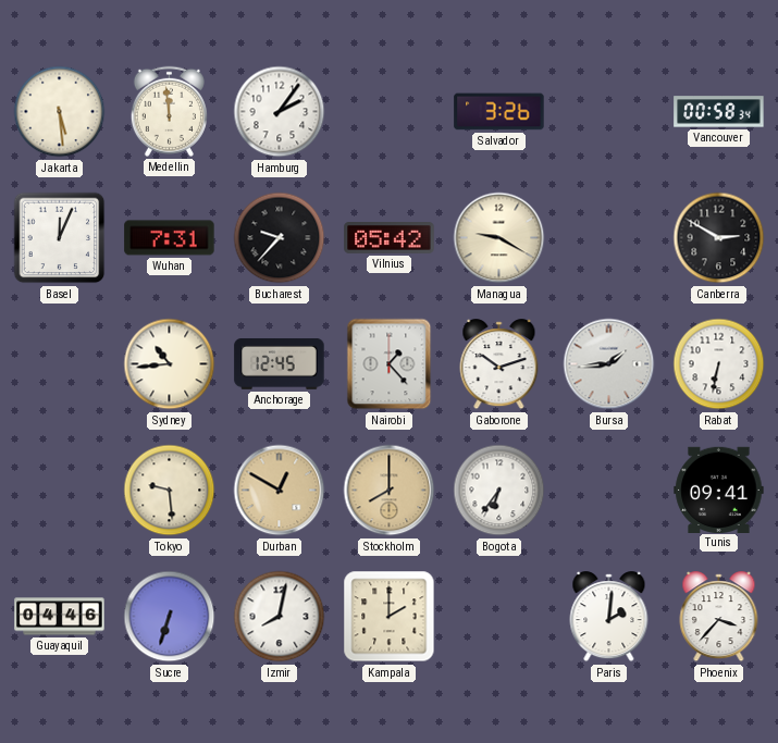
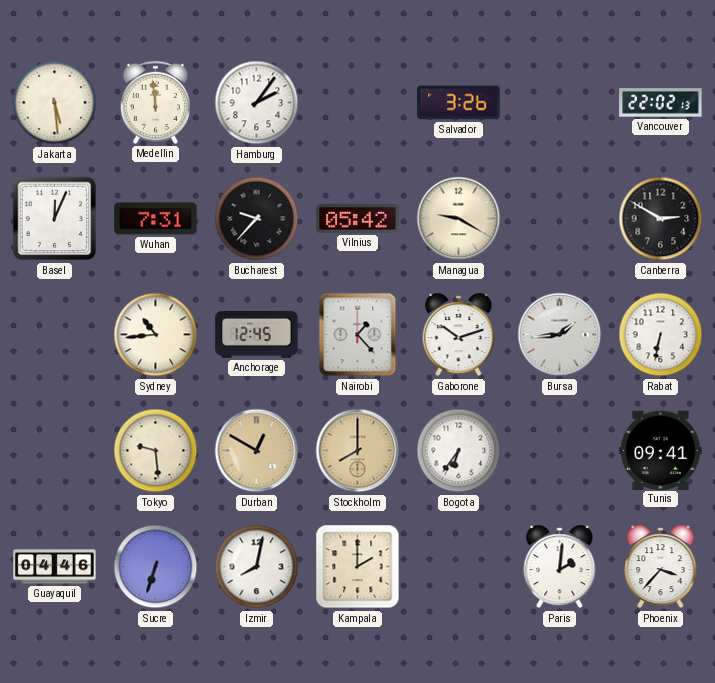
Vancouver: 00:58 -> 22:02
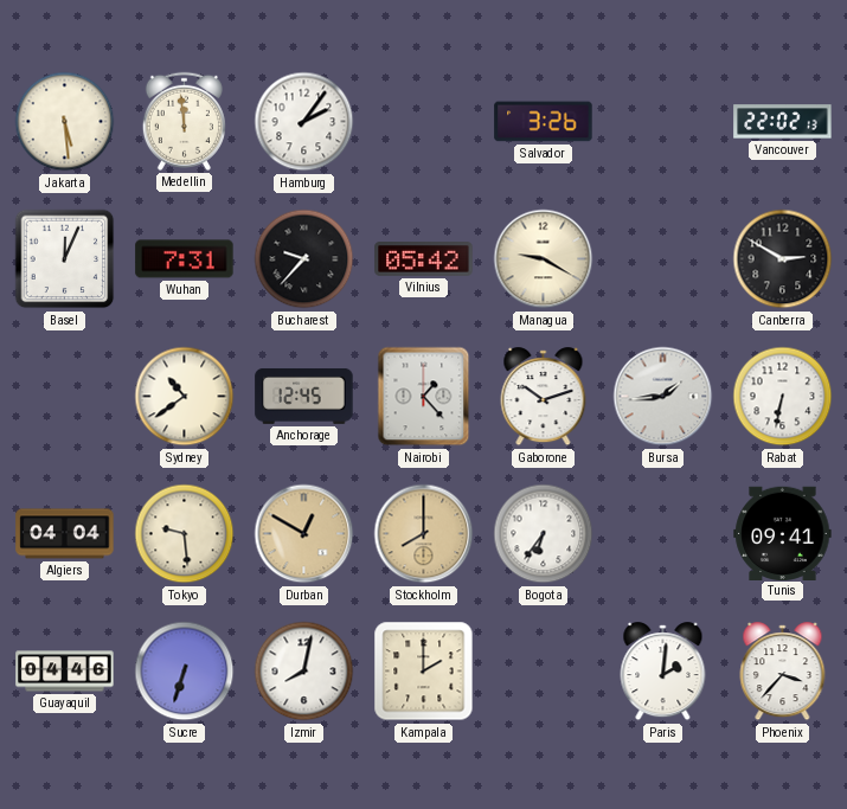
Sydney: 10:44 -> 10:39
Algiers: none -> 04:04
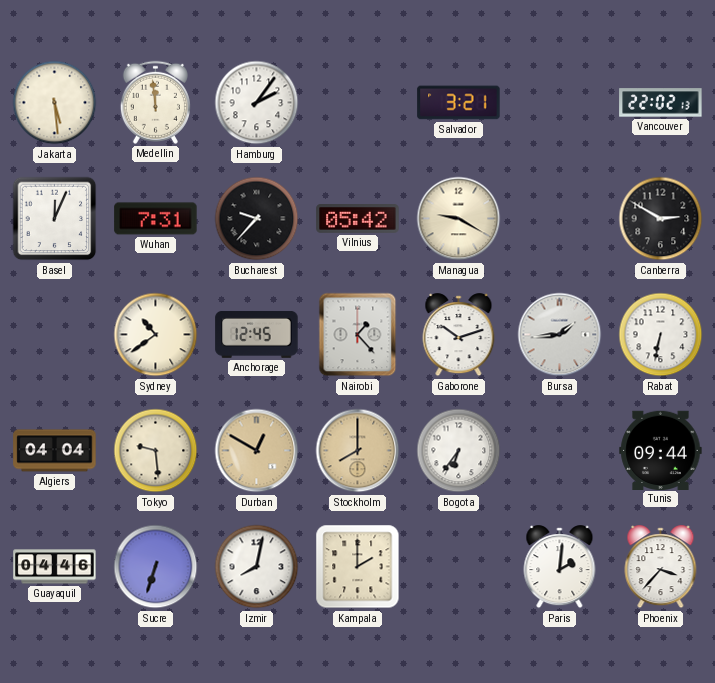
Salvador: 3:26 -> 3:21
Tunis: 09:41 -> 09:44
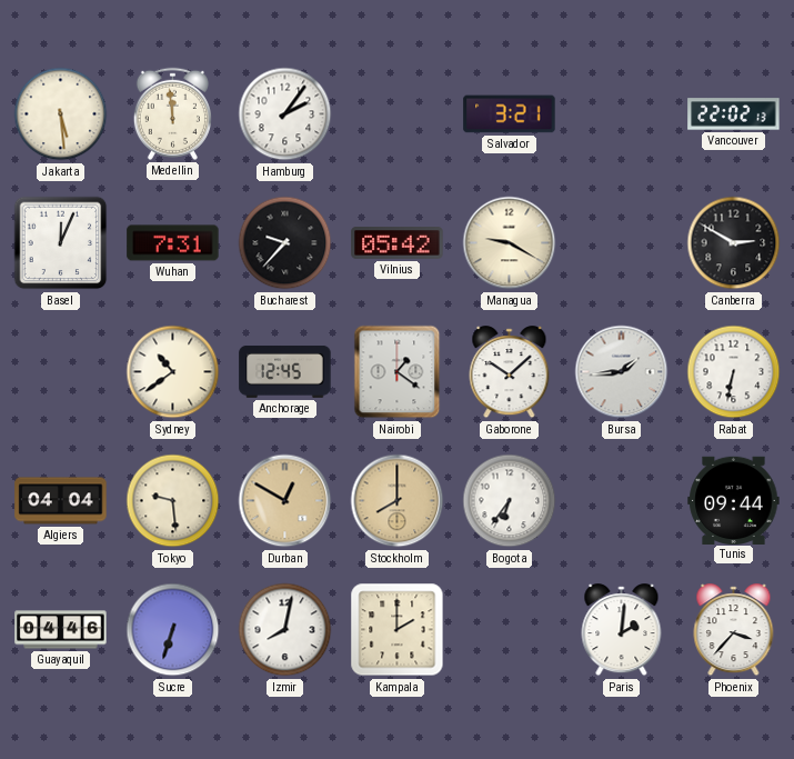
Nairobi: 1:23 -> 1:21
Gaborone: 10:12 -> 10:08
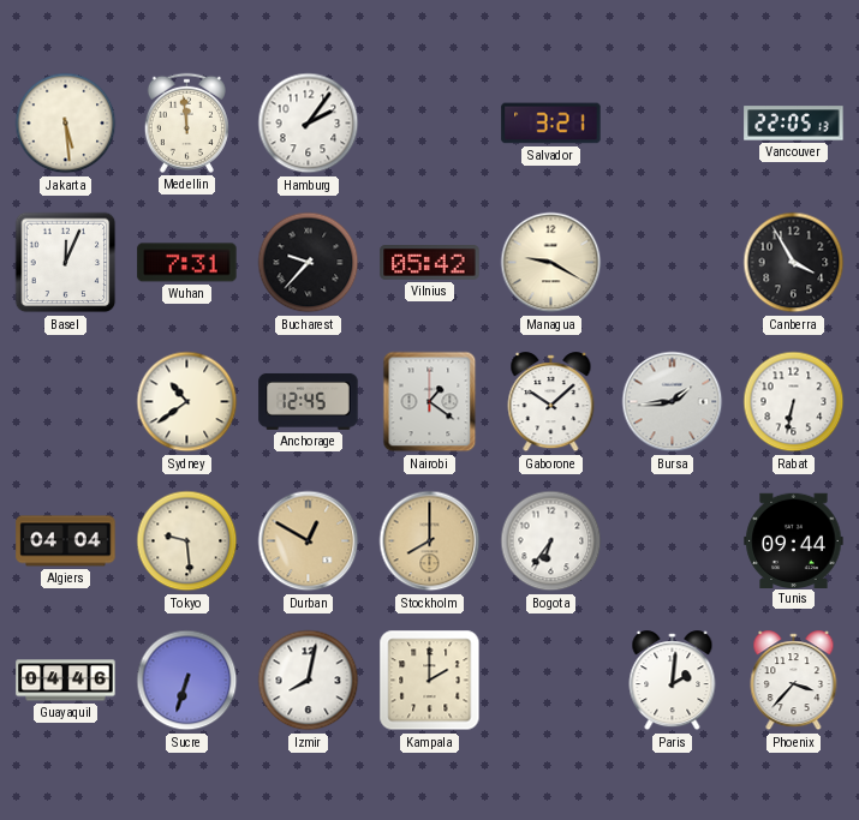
Vancouver: 22:02 -> 22:05
Canberra: 2:50 -> 3:55
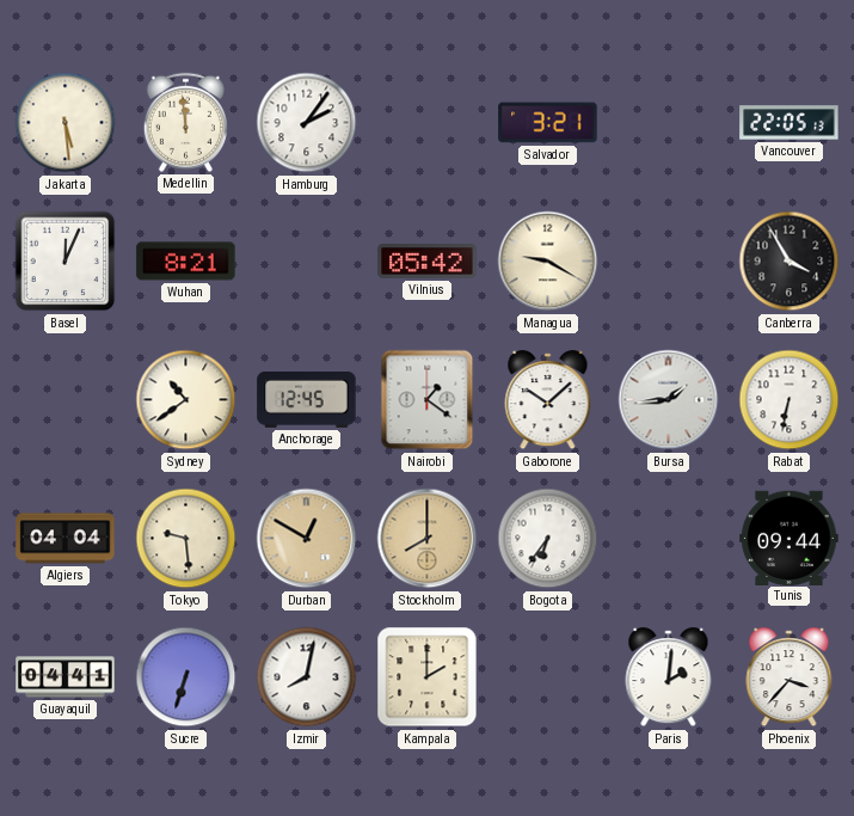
Wuhan: 7:31 -> 8:21
Bucharest: 9:37 -> none
Guayaquil: 04:46 -> 04:41
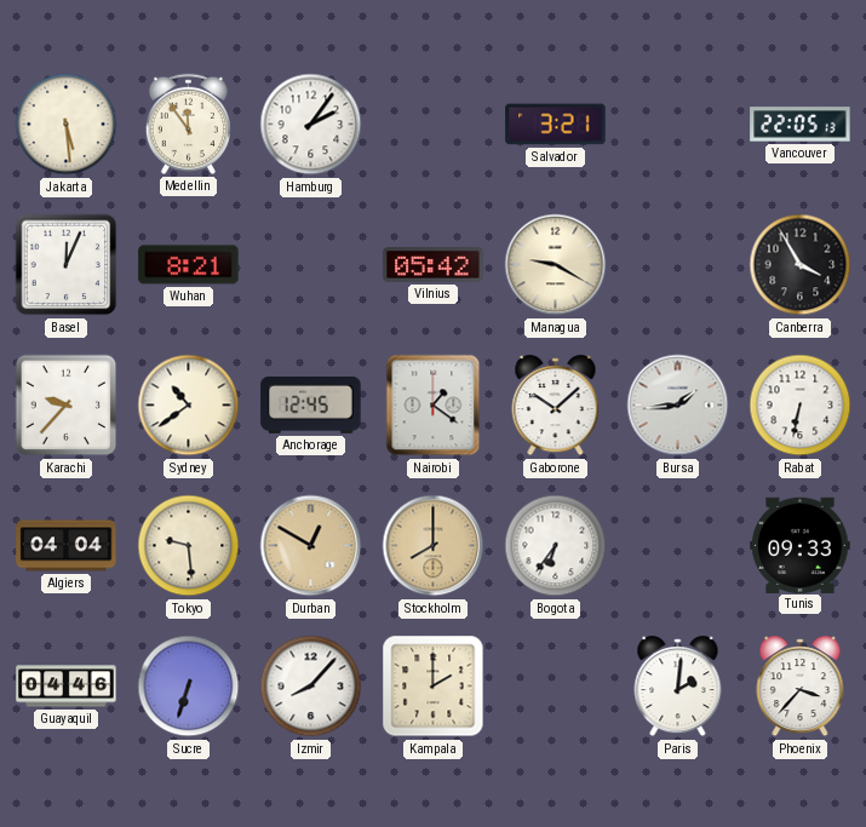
Medellin: 11:59 -> 11:54
Karachi: none -> 9:37
Tunis: 09:44 -> 09:33
Guayaquil: 04:41 -> 04:46
Izmir: 8:02 -> 8:07
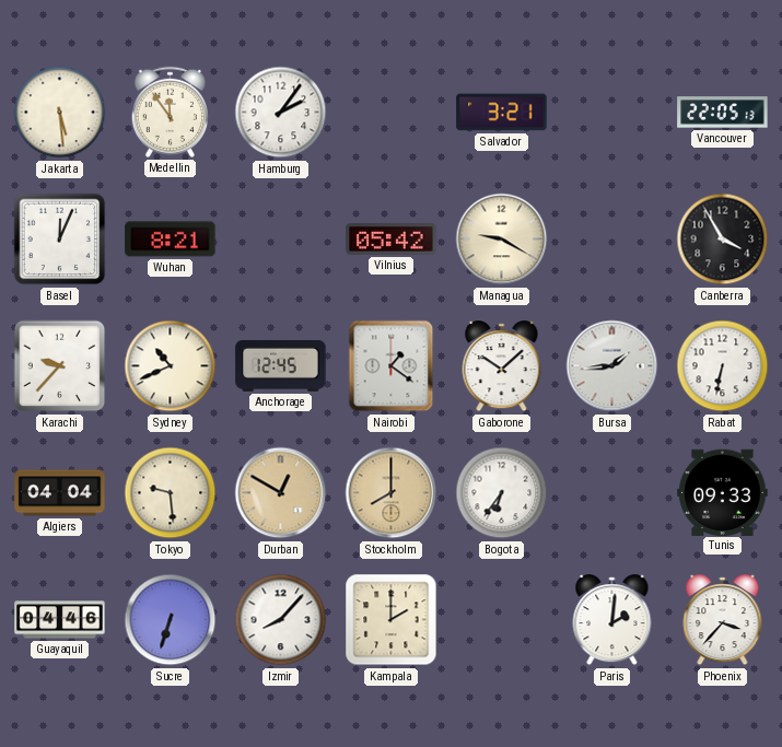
Sydney: 10:39 -> 10:41
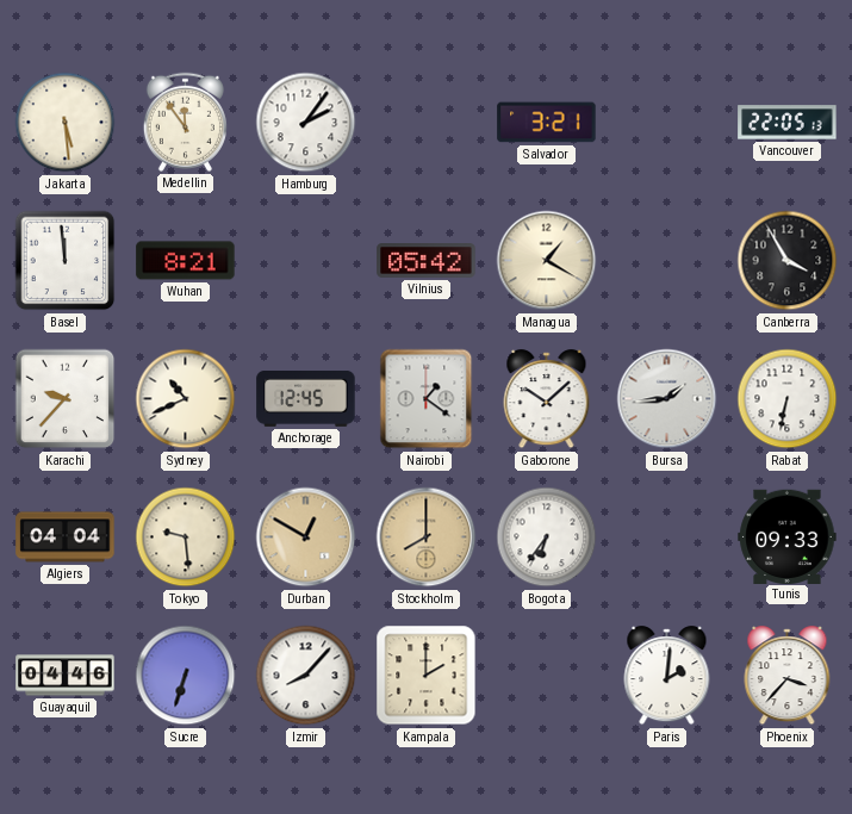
Basel: 12:04 -> 11:59
Managua: 9:20 -> 1:20
